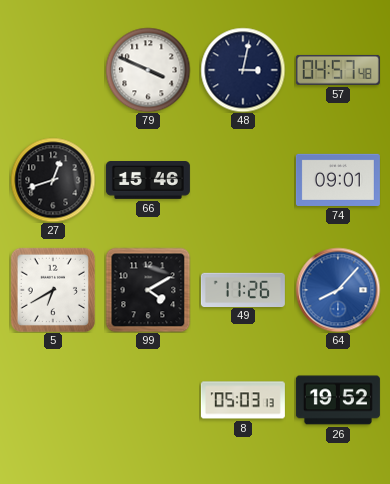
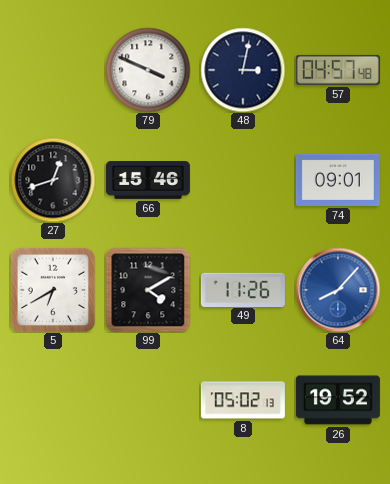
8: 05:03 -> 05:02
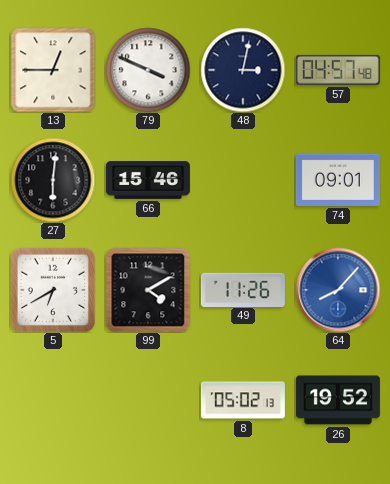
13: none -> 12:45
27: 12:42 -> 6:01
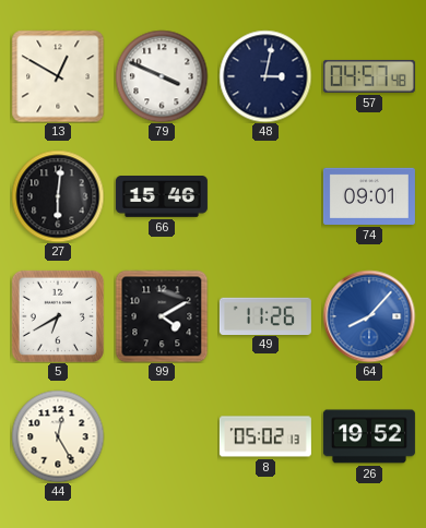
13: 12:45 -> 12:50
44: none -> 12:25
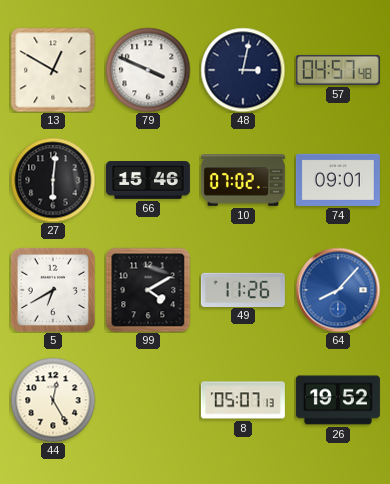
10: none -> 07:02
8: 05:02 -> 05:07
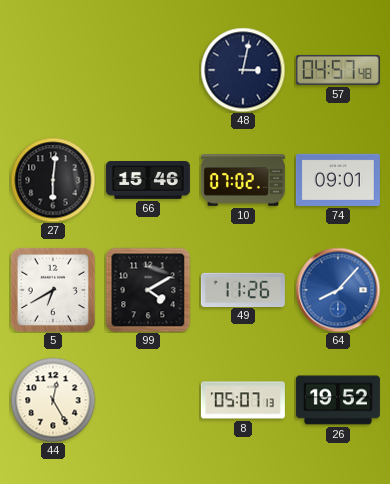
13: 12:50 -> none
79: 3:49 -> none
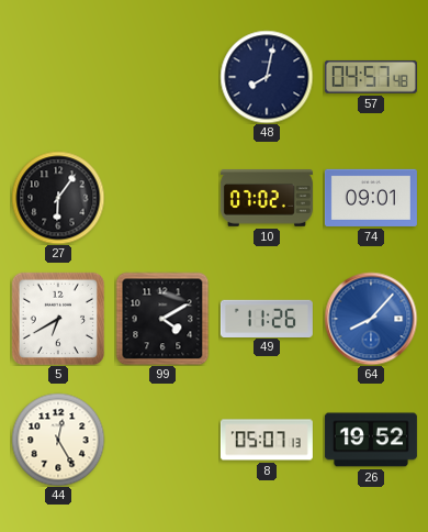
48: 3:02 -> 8:02
27: 6:01 -> 6:06
66: 15:46 -> none
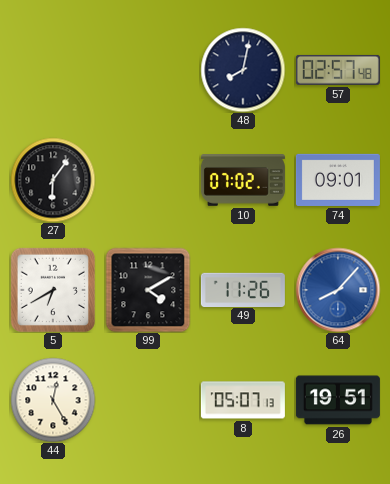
57: 04:57 -> 02:57
26: 19:52 -> 19:51
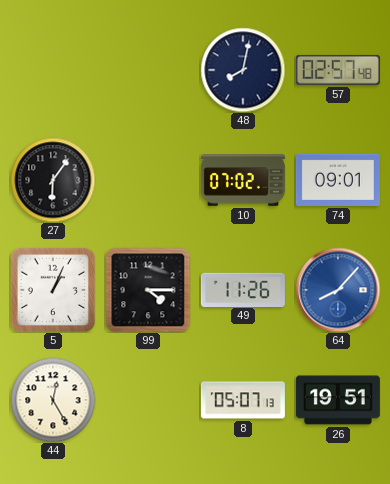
5: 6:40 -> 1:04
99: 4:10 -> 4:15
